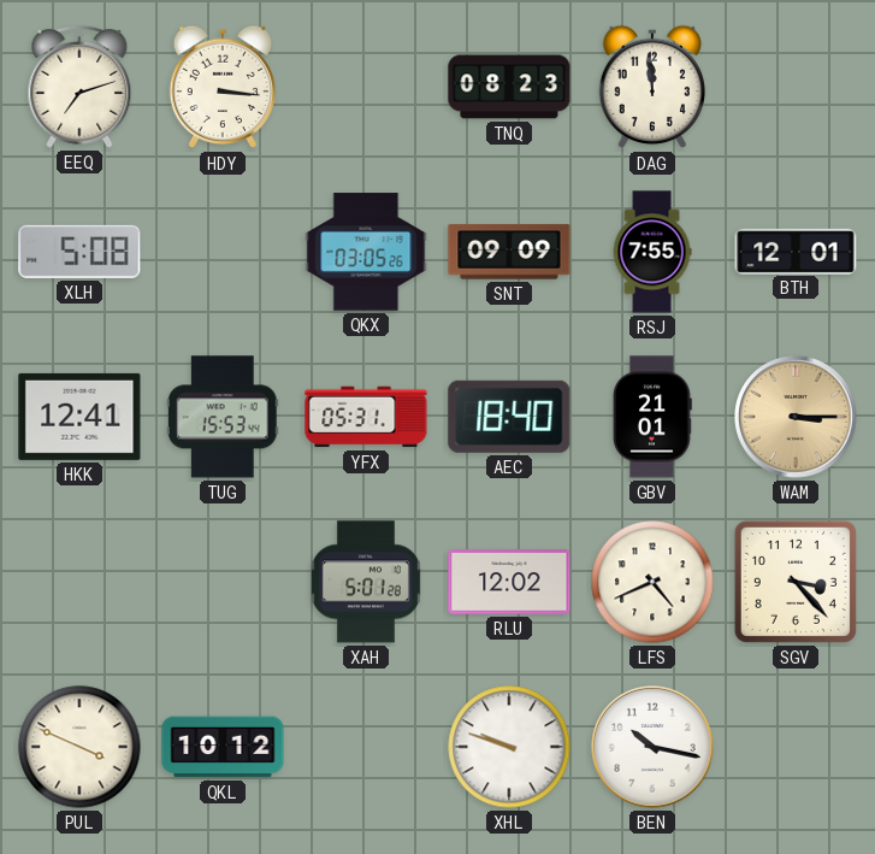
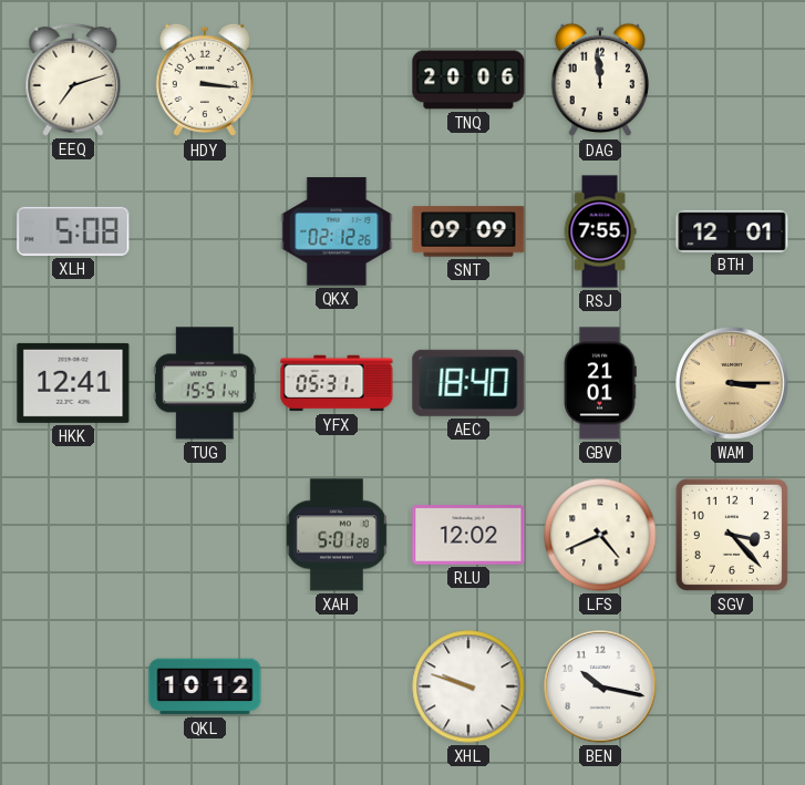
TNQ: 08:23 -> 20:06
QKX: 03:05 -> 02:12
TUG: 15:53 -> 15:51
PUL: 3:49 -> none
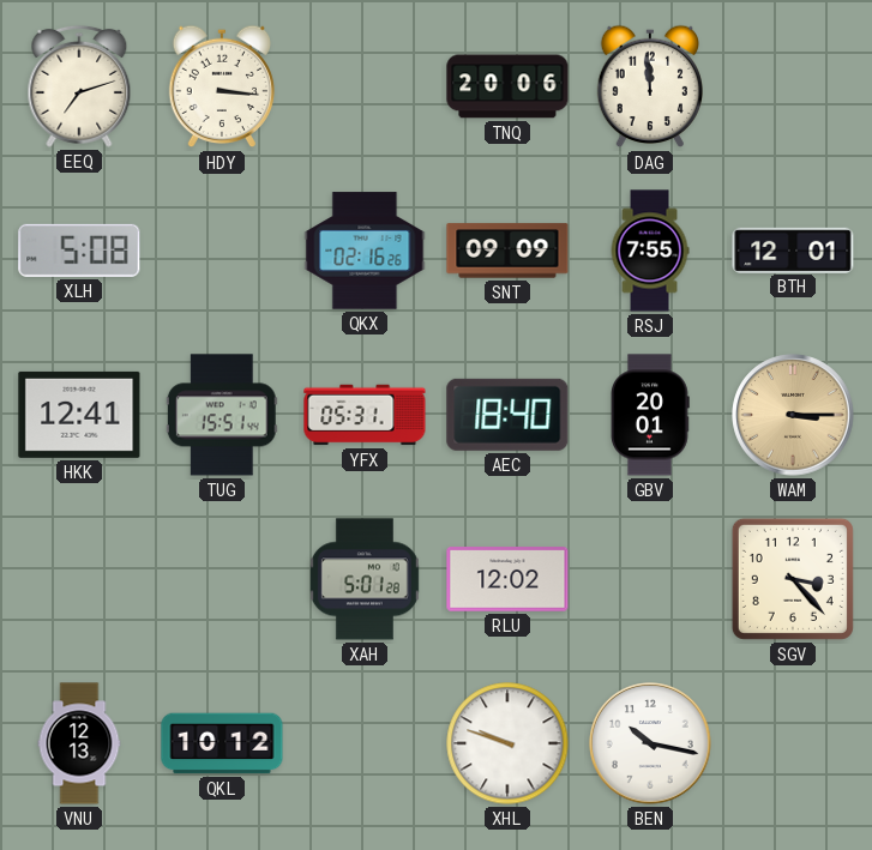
QKX: 02:12 -> 02:16
GBV: 21:01 -> 20:01
LFS: 4:41 -> none
VNU: none -> 12:13
